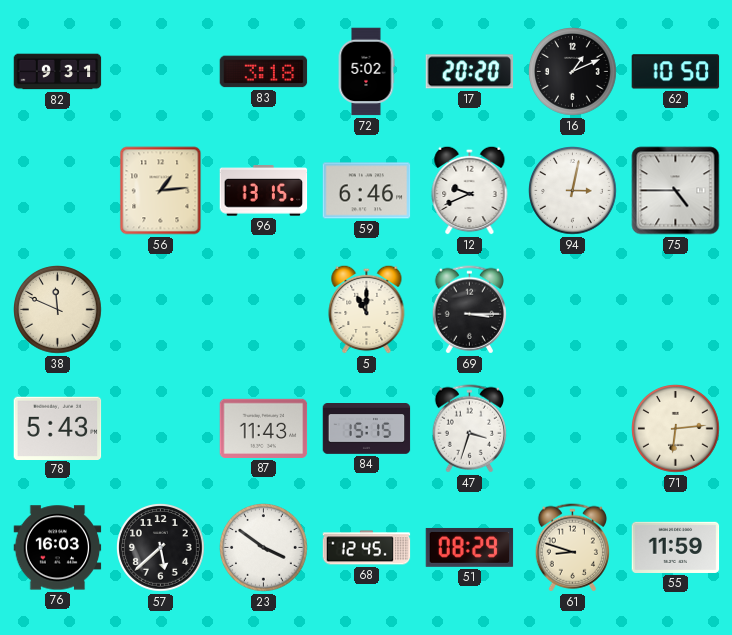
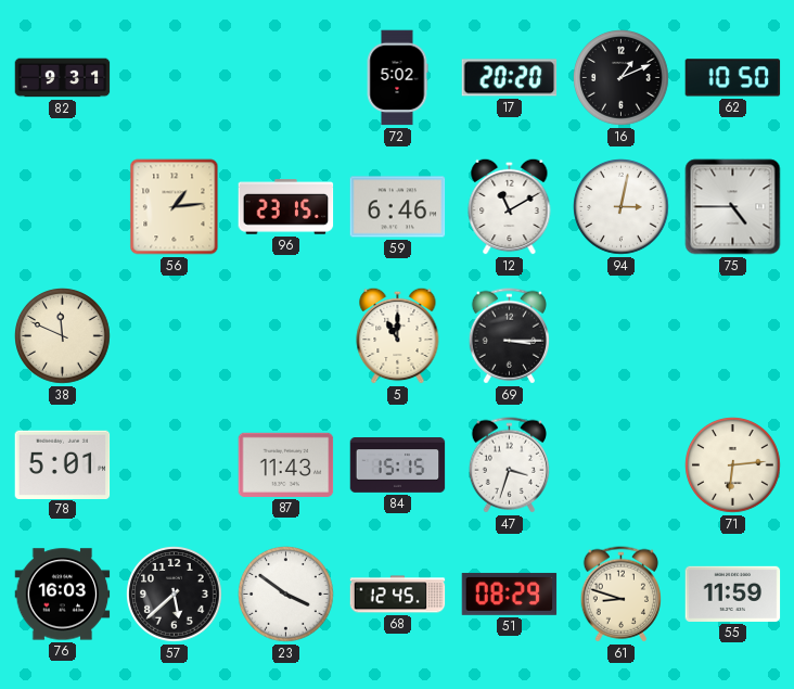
83: 3:18 -> none
96: 13:15 -> 23:15
12: 9:41 -> 11:10
78: 5:43 -> 5:01
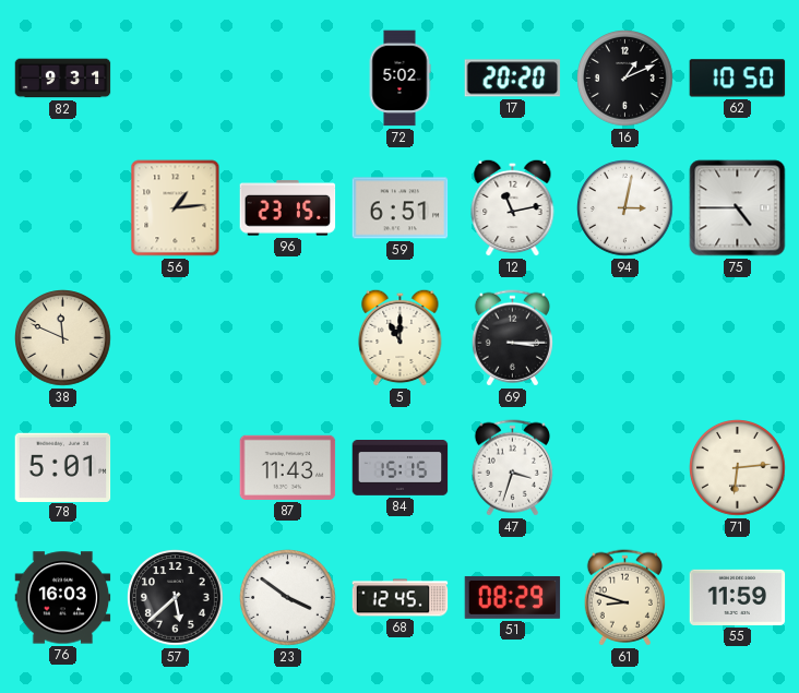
59: 6:46 -> 6:51
12: 11:10 -> 11:13
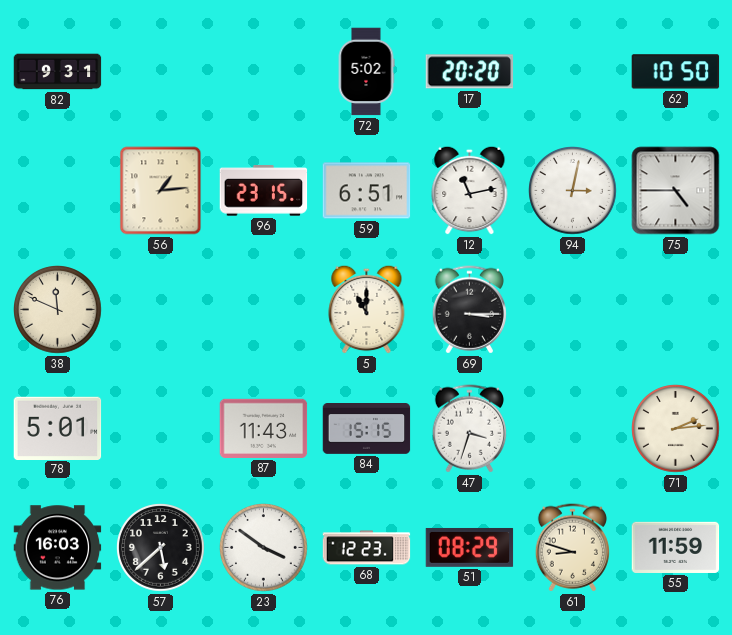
16: 1:11 -> none
71: 6:14 -> 2:14
68: 12:45 -> 12:23
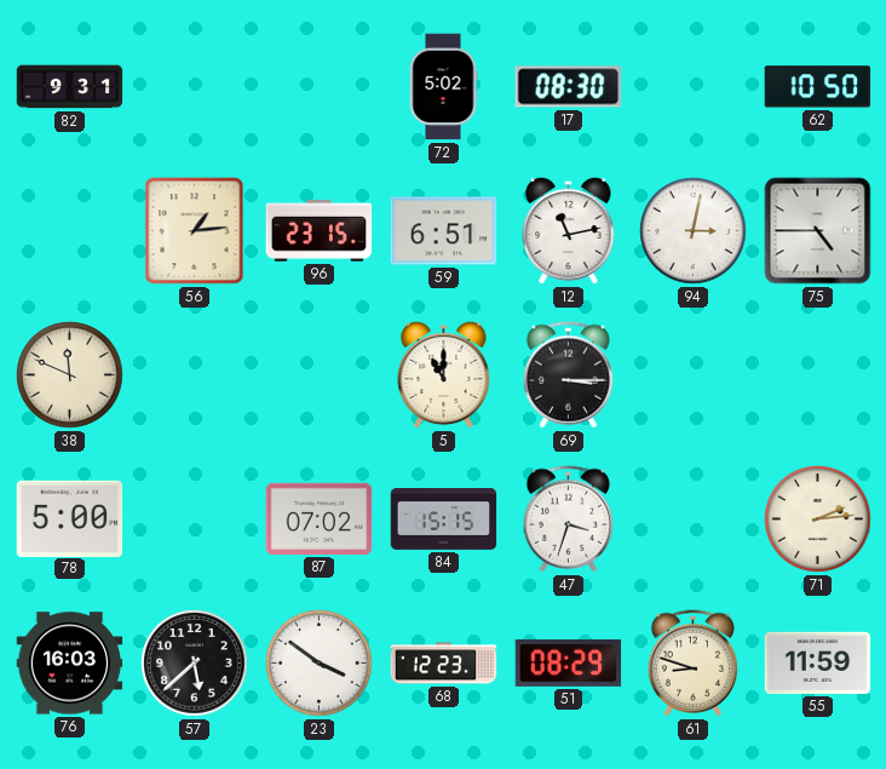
17: 20:20 -> 08:30
78: 5:01 -> 5:00
87: 11:43 -> 07:02
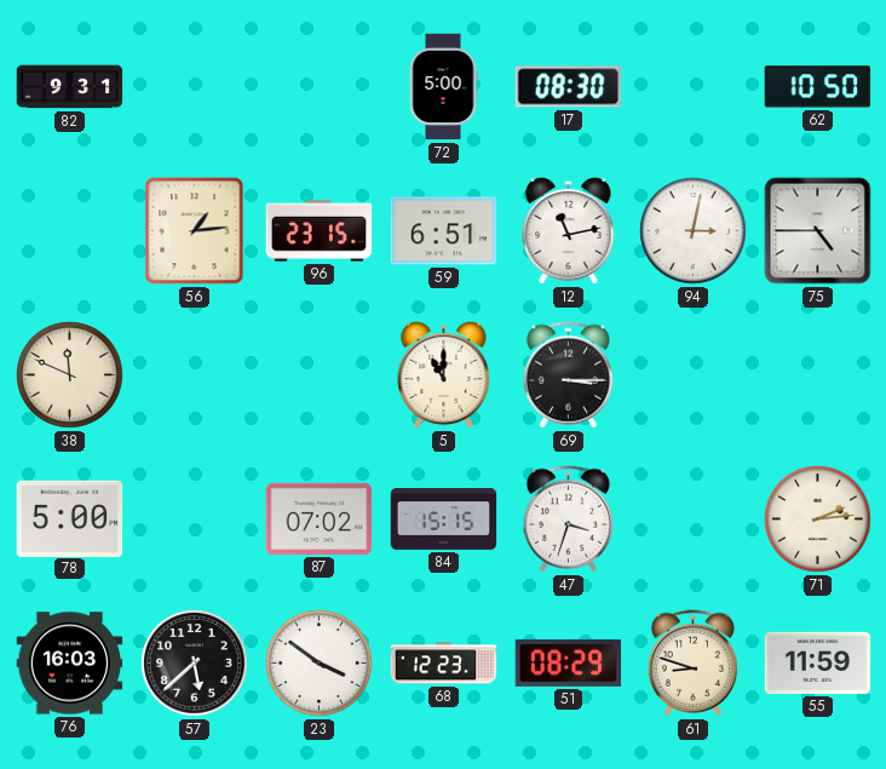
72: 5:02 -> 5:00
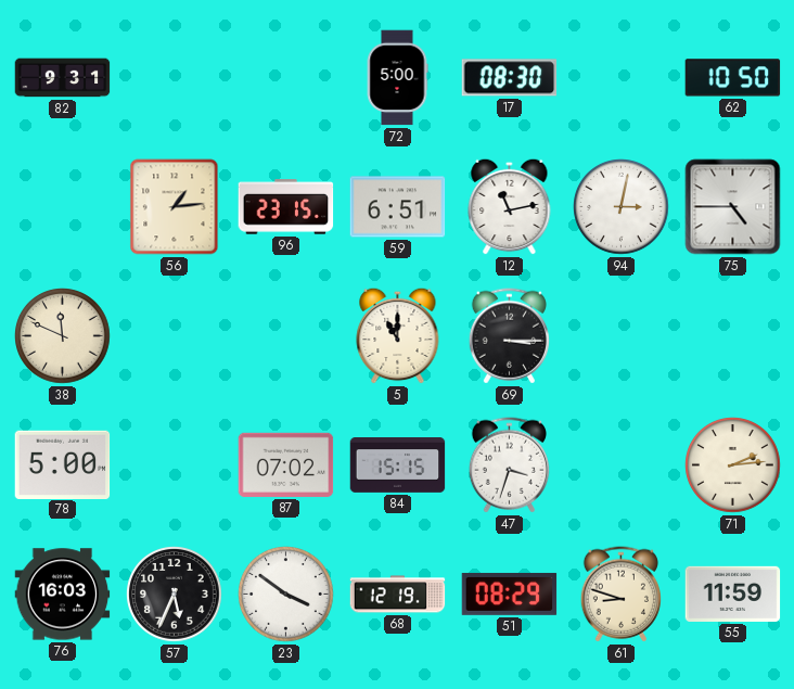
57: 5:38 -> 5:34
68: 12:23 -> 12:19
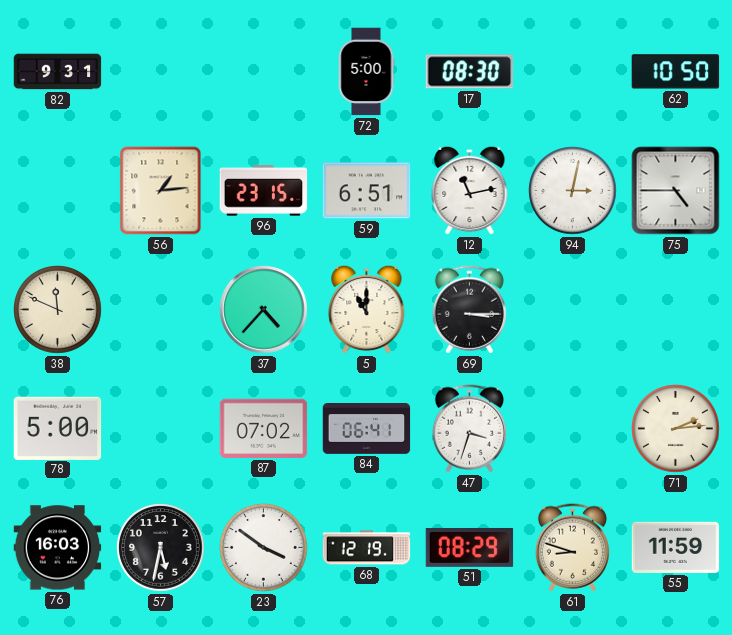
37: none -> 4:37
84: 15:15 -> 06:41
57: 5:34 -> 5:32
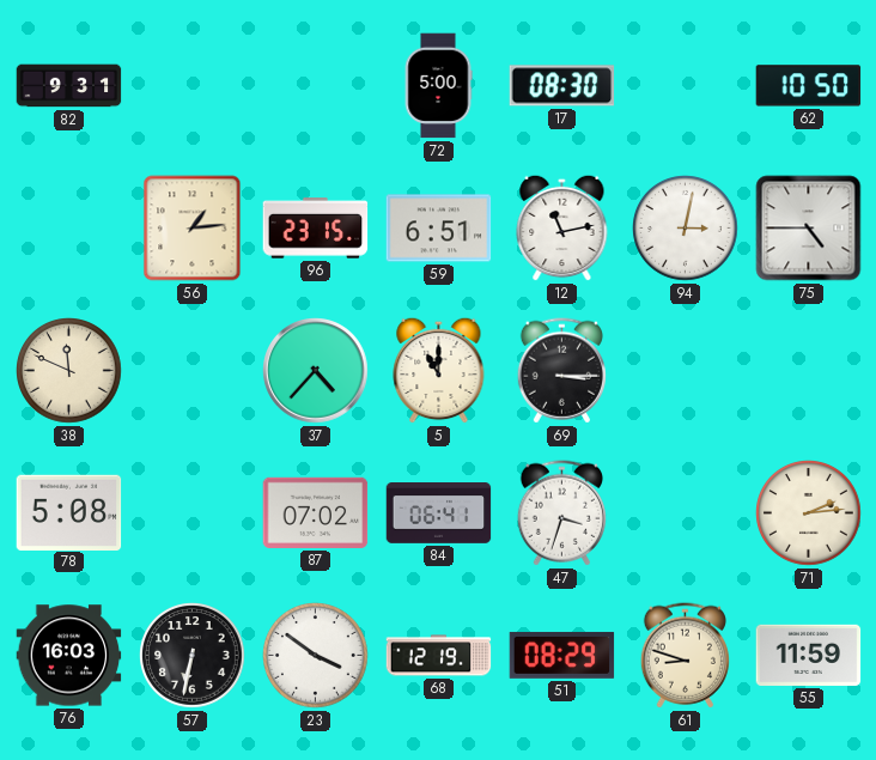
78: 5:00 -> 5:08
57: 5:32 -> 6:32
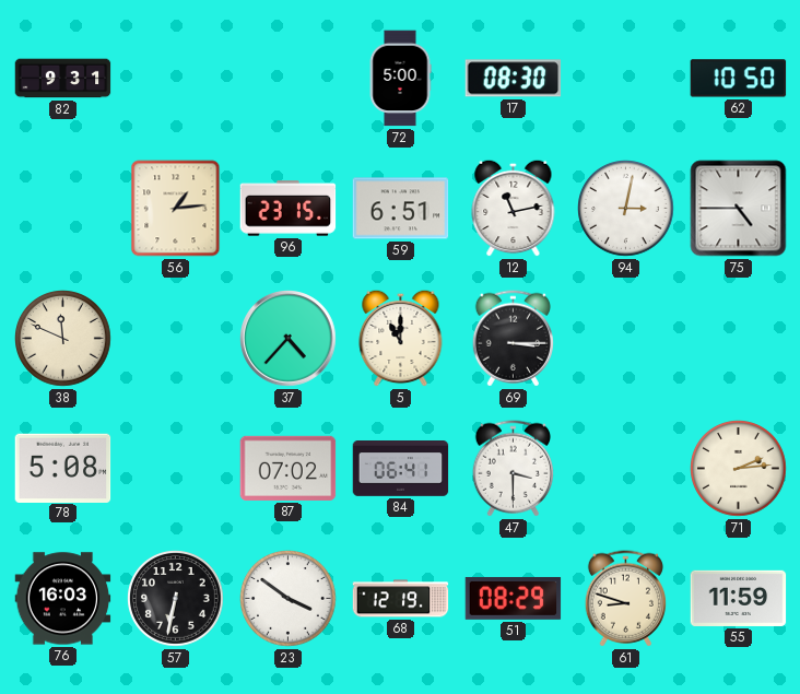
47: 3:33 -> 3:30
